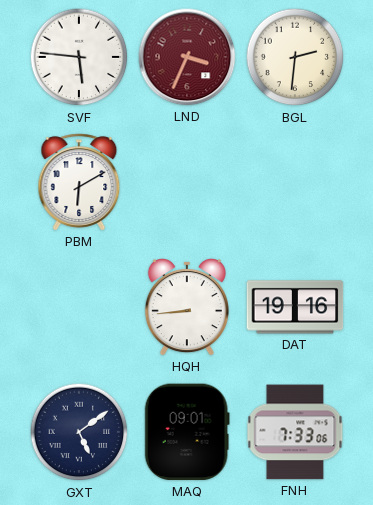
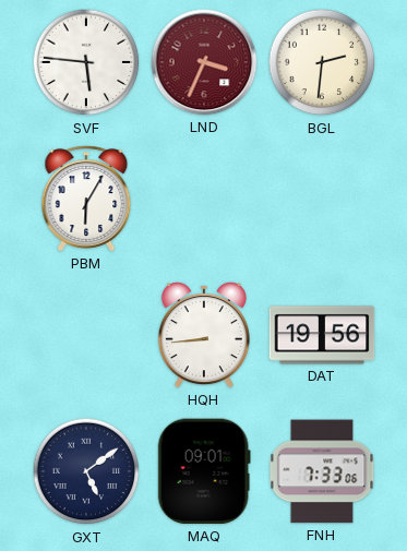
PBM: 6:10 -> 6:05
DAT: 19:16 -> 19:56
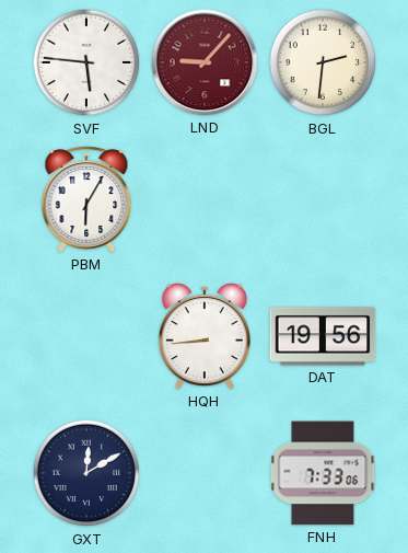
LND: 3:34 -> 9:07
GXT: 5:09 -> 12:10
MAQ: 09:01 -> none
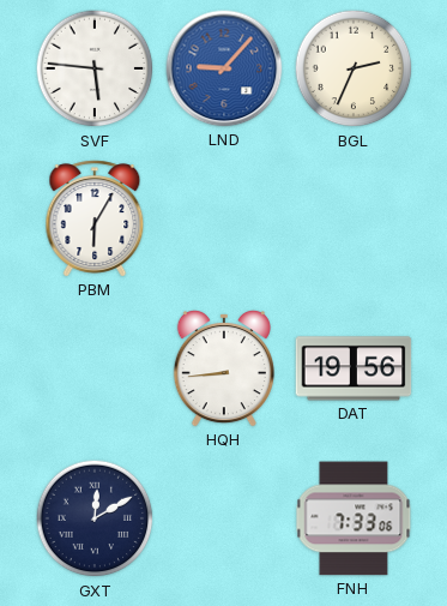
LND dial: burgundy -> blue
BGL: 2:31 -> 2:34
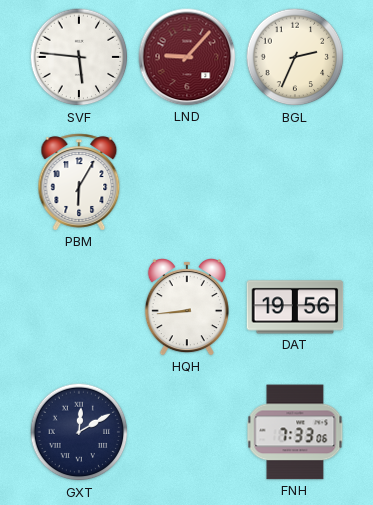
LND dial: blue -> burgundy
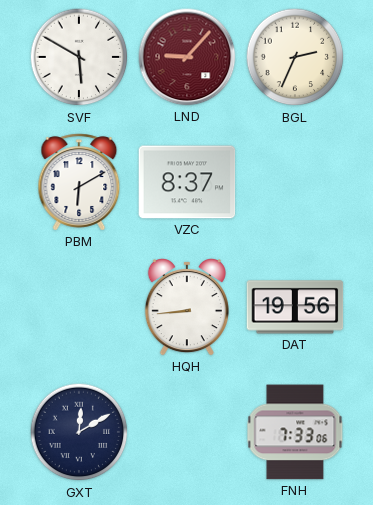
SVF: 5:46 -> 5:50
PBM: 6:05 -> 6:10
VZC: none -> 8:37
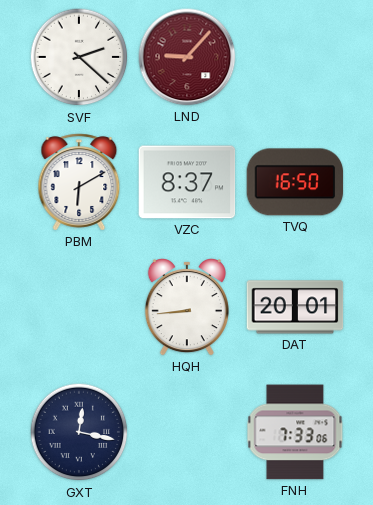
SVF: 5:50 -> 2:22
BGL: 2:34 -> none
TVQ: none -> 16:50
DAT: 19:56 -> 20:01
GXT: 12:10 -> 12:17
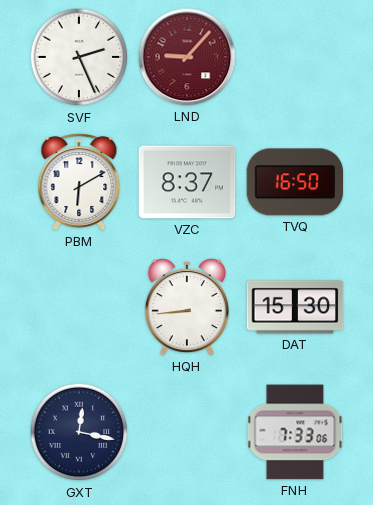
SVF: 2:22 -> 2:26
DAT: 20:01 -> 15:30
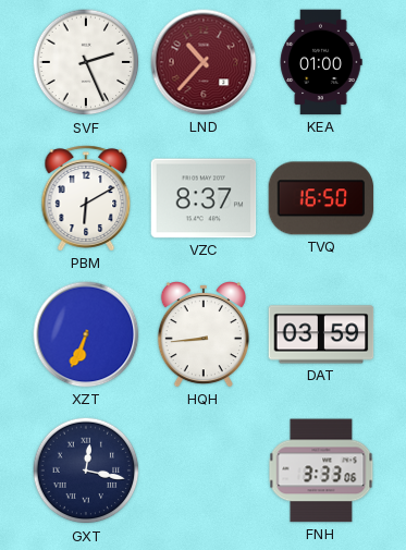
LND: 9:07 -> 10:37
KEA: none -> 01:00
XZT: none -> 6:34
DAT: 15:30 -> 03:59
FNH: 7:33 -> 3:33
